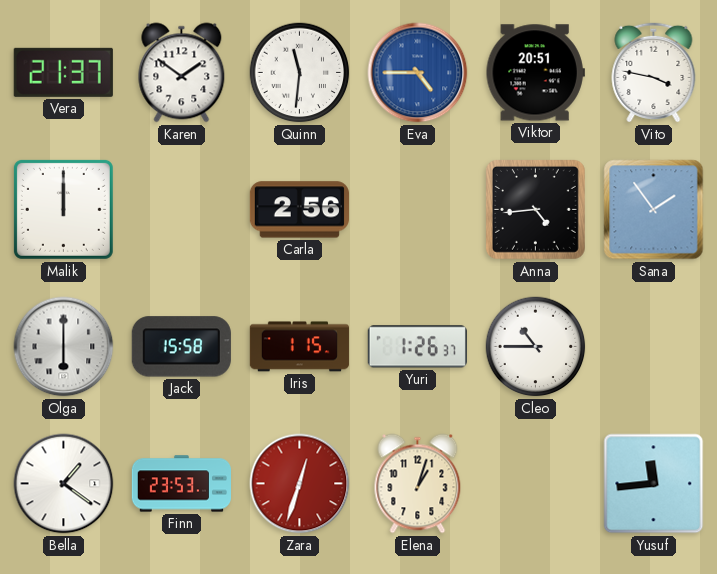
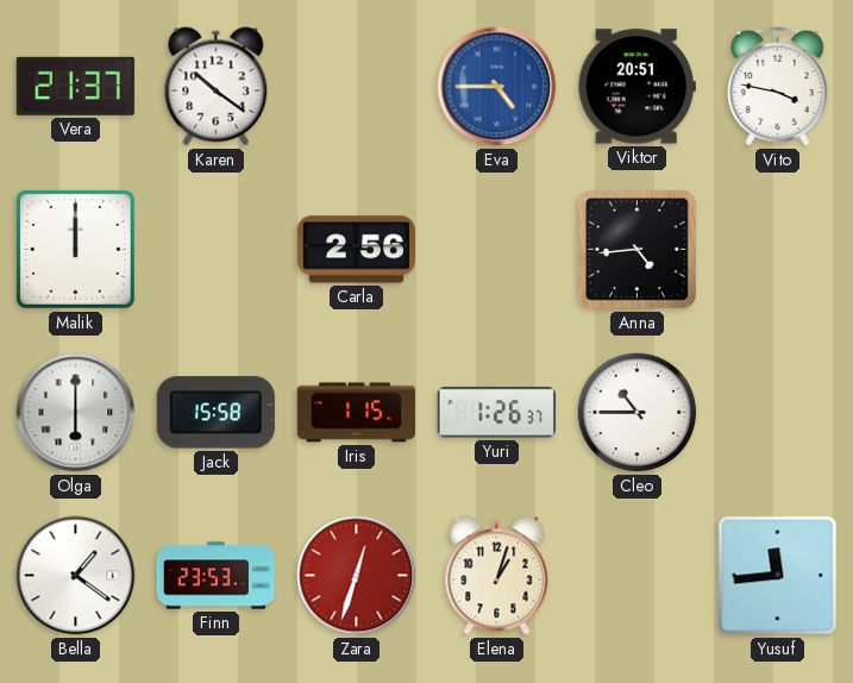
Karen: 1:51 -> 10:21
Quinn: 11:31 -> none
Sana: 1:54 -> none
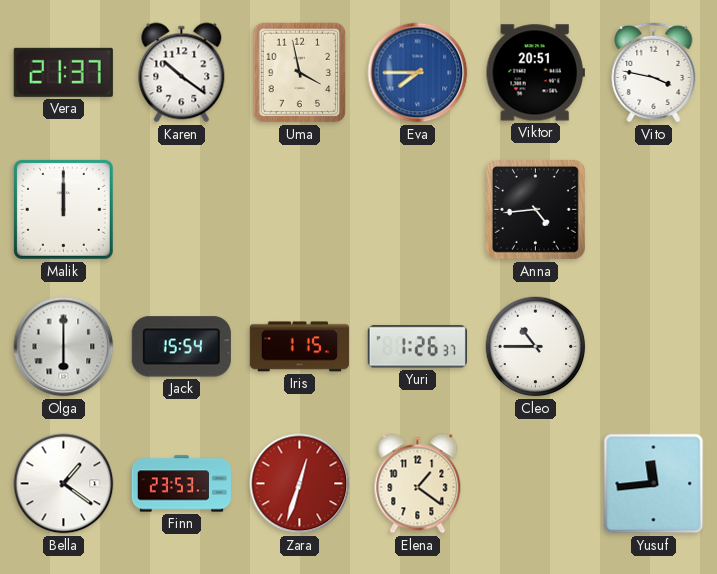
Uma: none -> 3:58
Eva: 4:45 -> 7:45
Carla: 2:56 -> none
Jack: 15:58 -> 15:54
Elena: 1:03 -> 1:21
